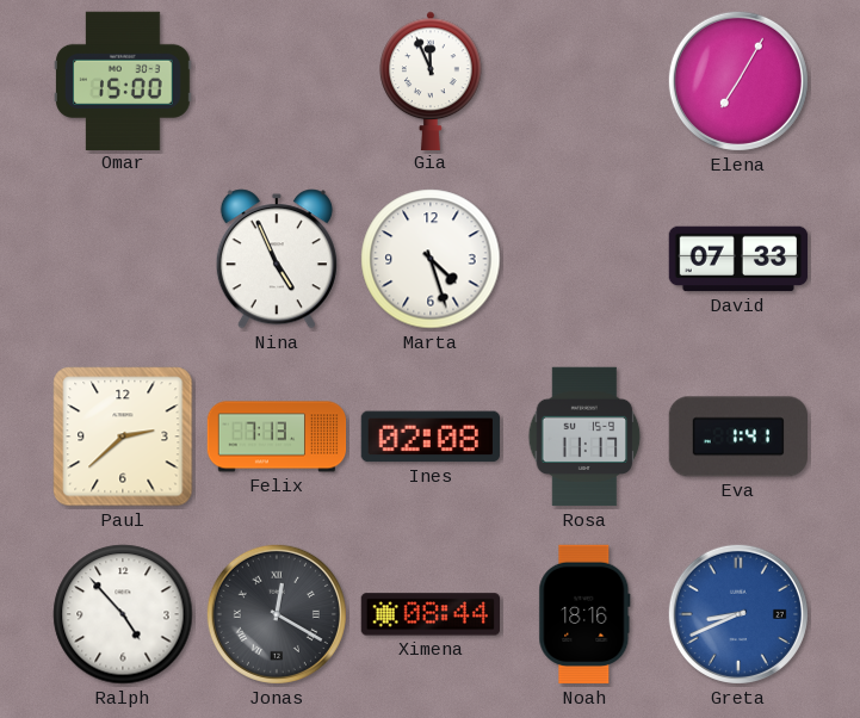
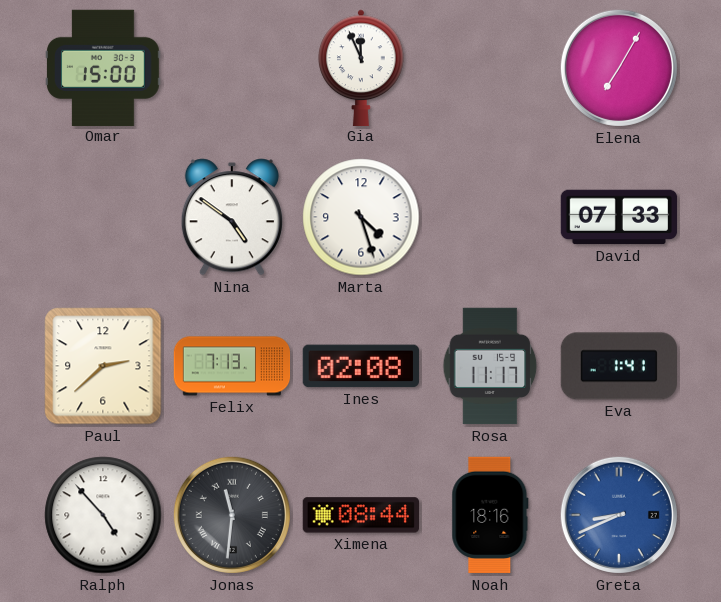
Nina: 4:56 -> 4:51
Jonas: 12:20 -> 11:31
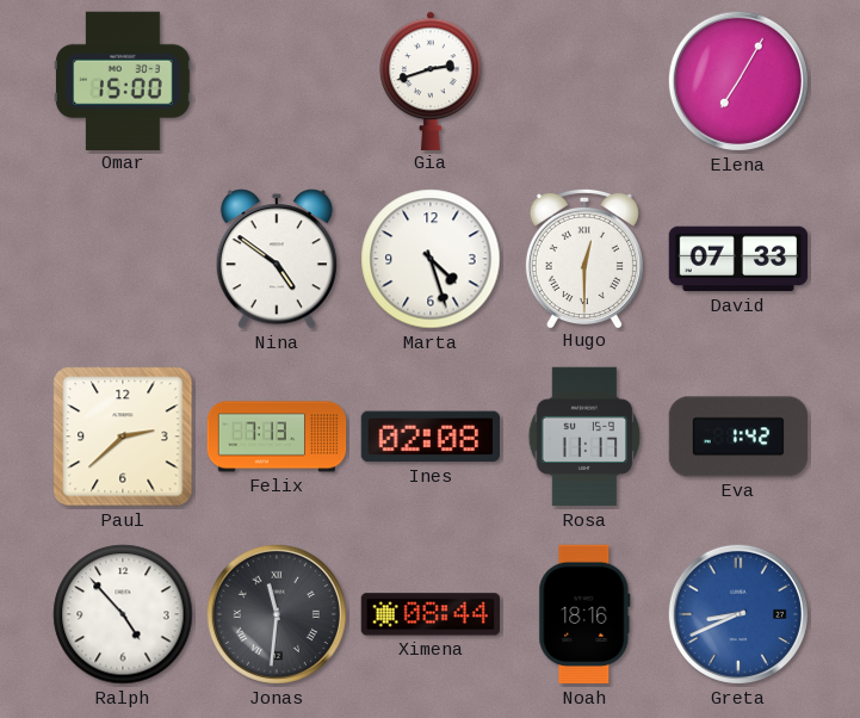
Gia: 11:56 -> 2:42
Hugo: none -> 12:30
Eva: 1:41 -> 1:42
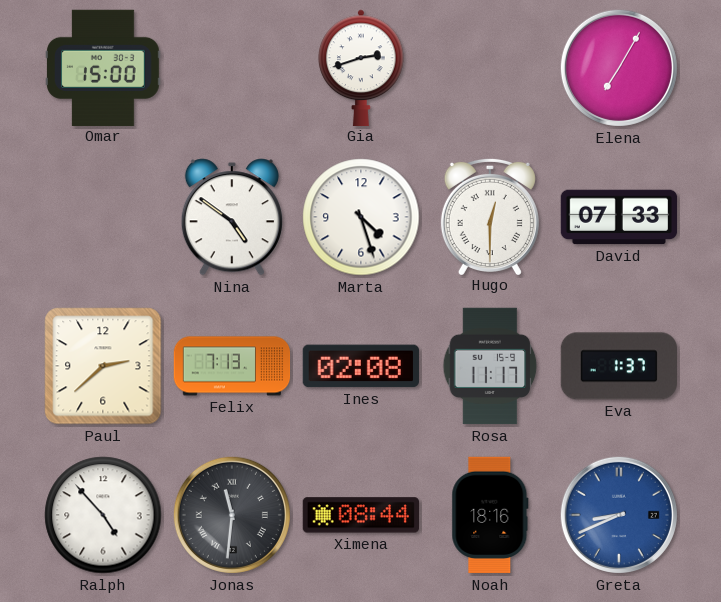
Eva: 1:42 -> 1:37
